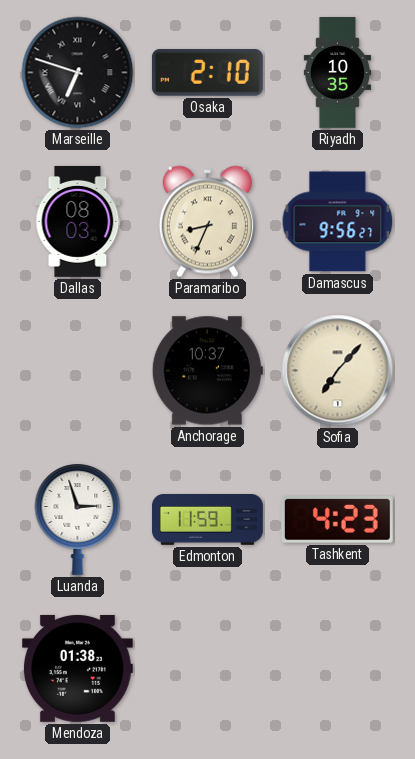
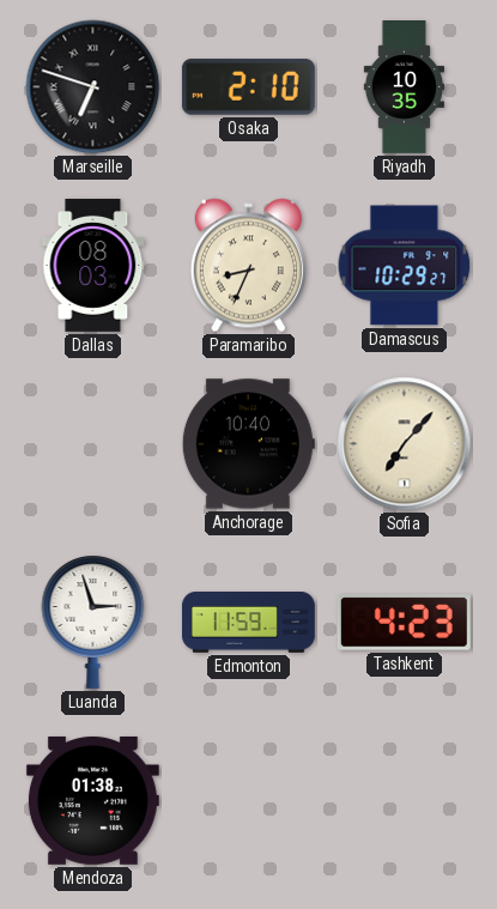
Damascus: 9:56 -> 10:29
Anchorage: 10:37 -> 10:40
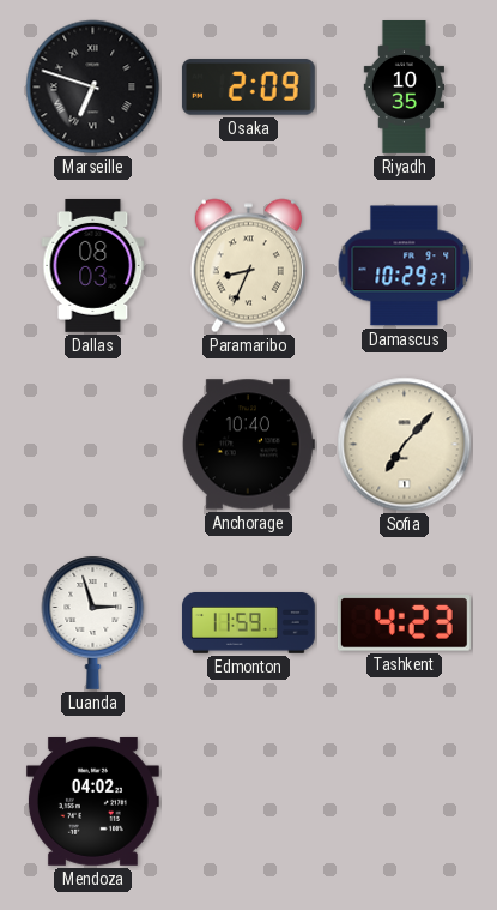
Osaka: 2:10 -> 2:09
Mendoza: 01:38 -> 04:02
